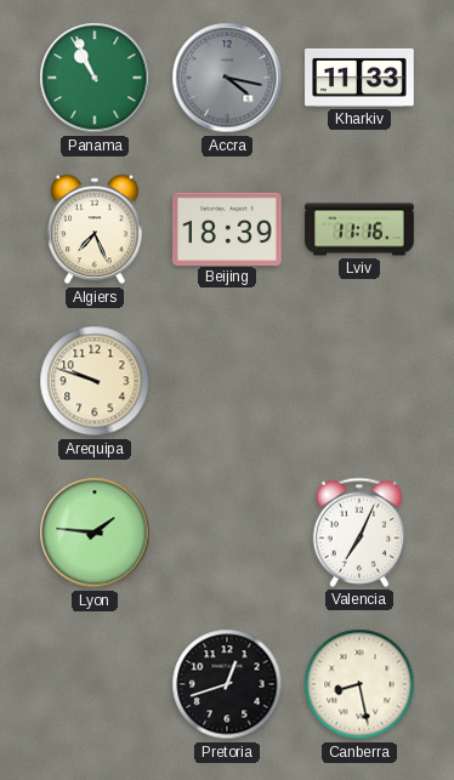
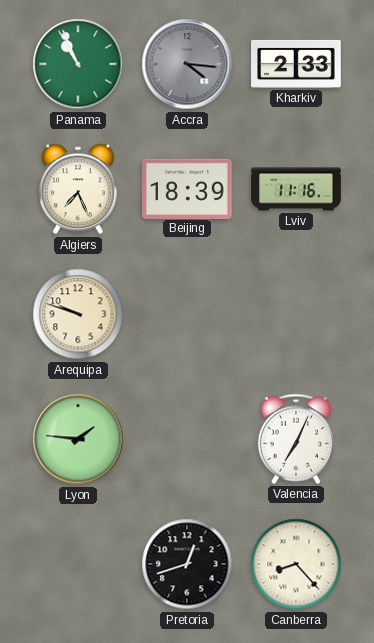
Accra: 4:17 -> 4:16
Kharkiv: 11:33 -> 2:33
Canberra: 8:28 -> 8:23
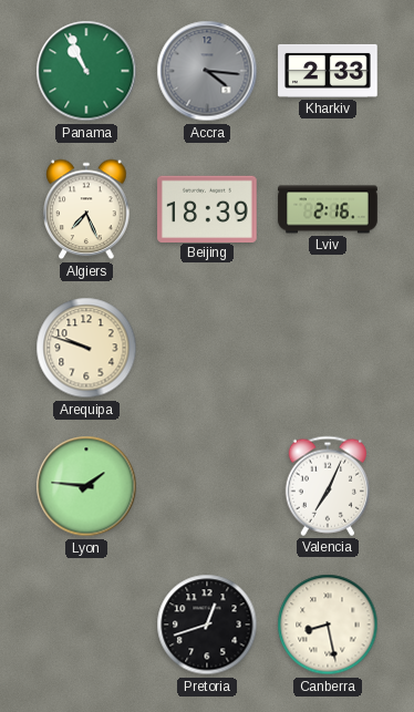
Lviv: 11:16 -> 2:16
Canberra: 8:23 -> 8:28
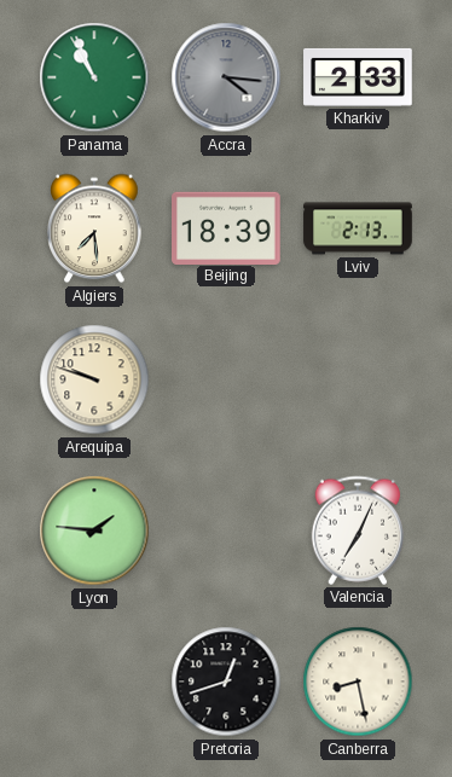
Algiers: 7:26 -> 7:29
Lviv: 2:16 -> 2:13
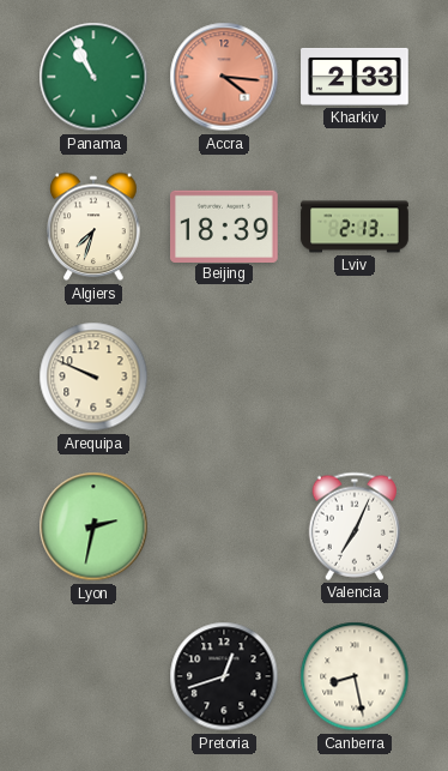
Accra dial: grey -> salmon
Algiers: 7:29 -> 7:33
Arequipa: 9:48 -> 9:49
Lyon: 1:46 -> 2:32
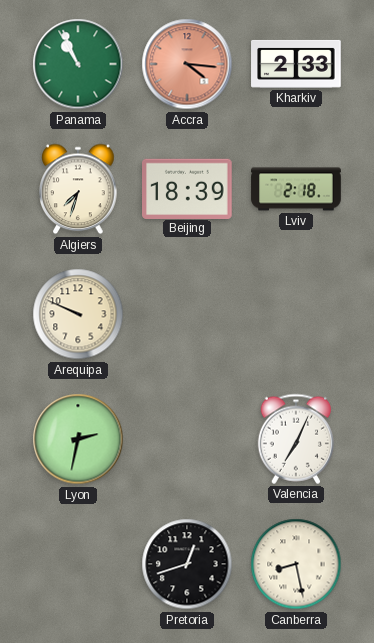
Lviv: 2:13 -> 2:18
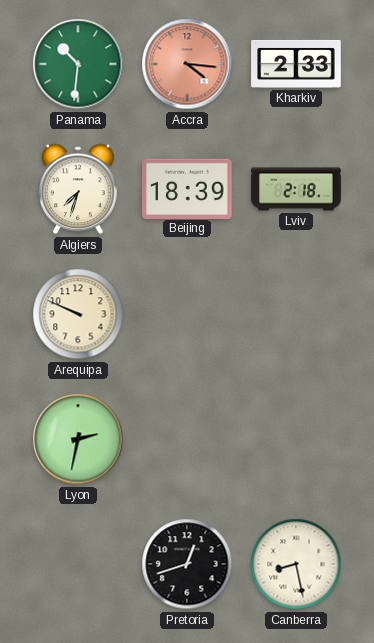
Panama: 10:56 -> 10:31
Valencia: 7:04 -> none
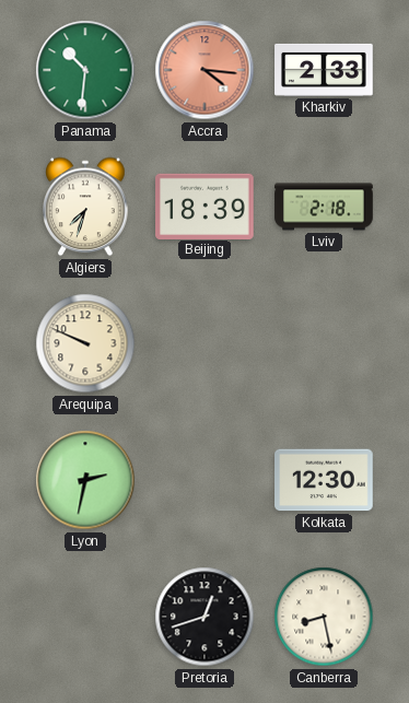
Kolkata: none -> 12:30
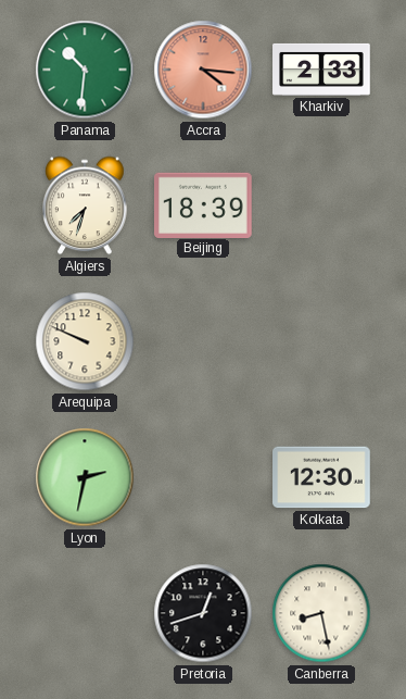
Lviv: 2:18 -> none
